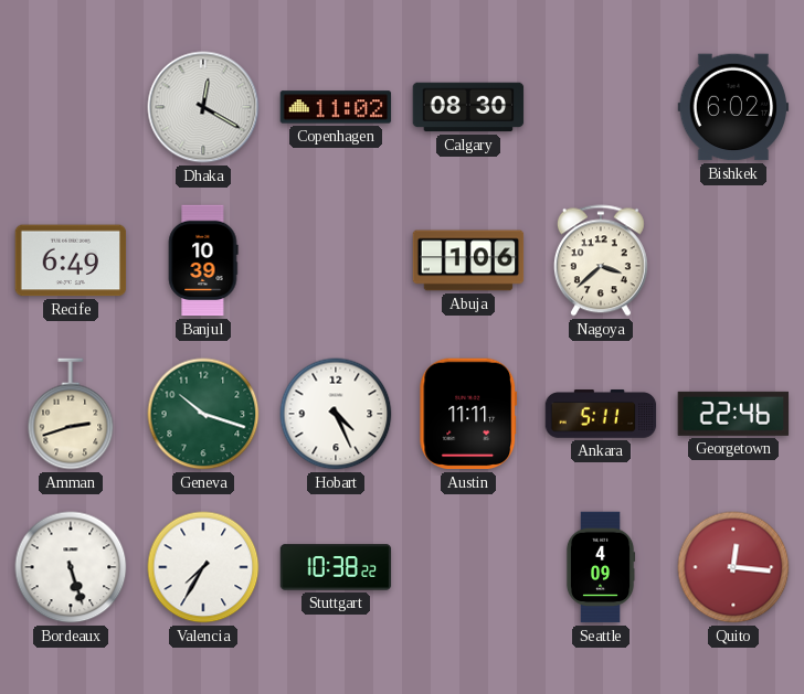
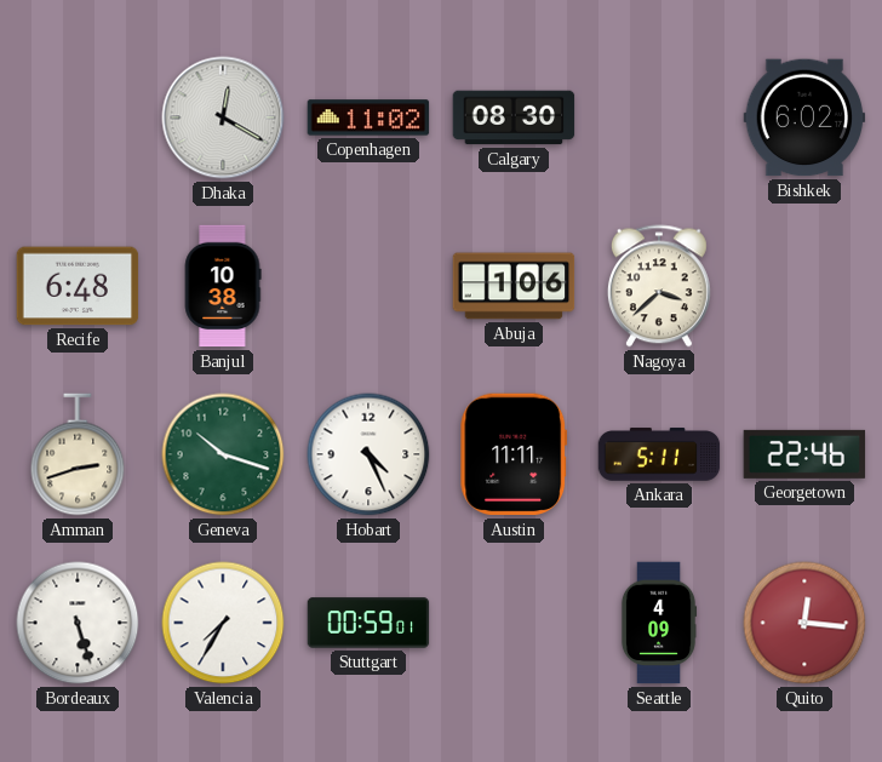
Recife: 6:49 -> 6:48
Banjul: 10:39 -> 10:38
Stuttgart: 10:38 -> 00:59
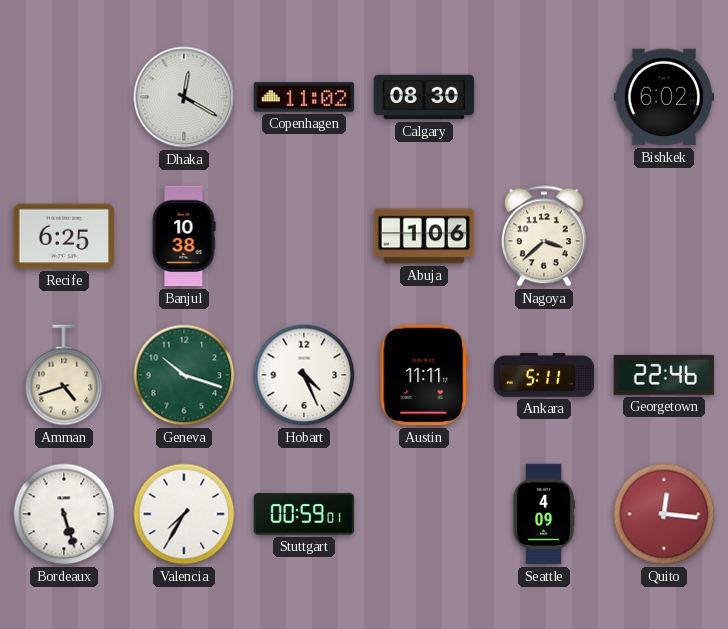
Recife: 6:48 -> 6:25
Amman: 2:42 -> 4:42
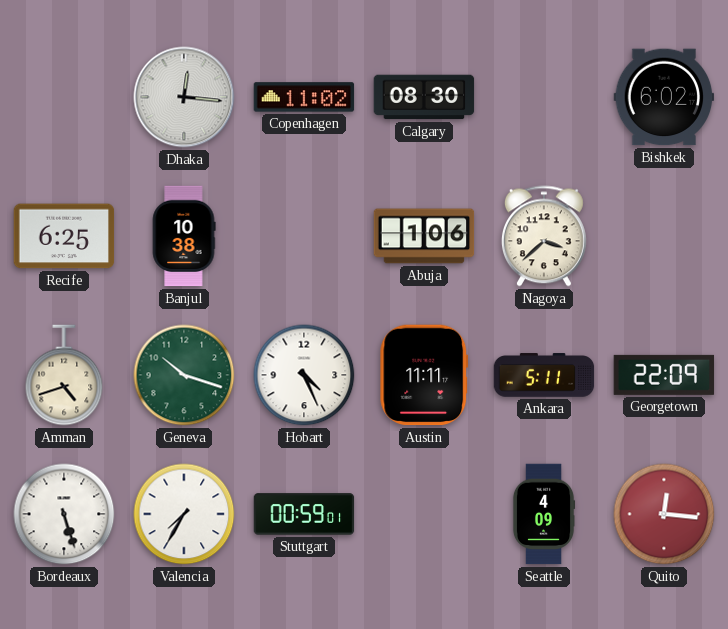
Dhaka: 12:20 -> 12:16
Georgetown: 22:46 -> 22:09
